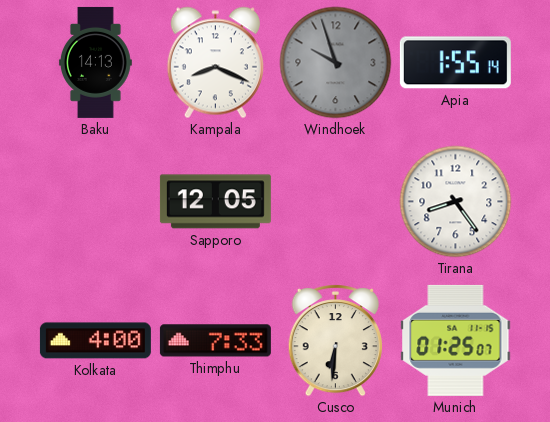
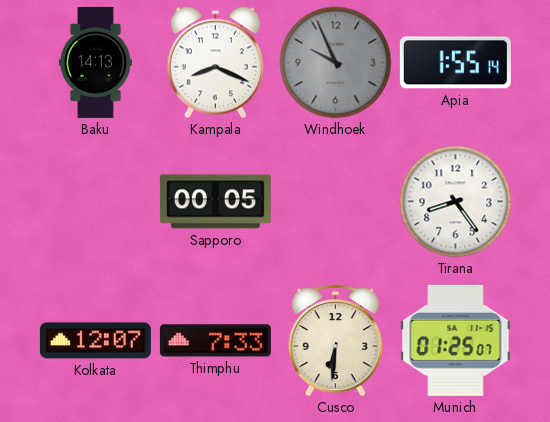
Windhoek: 9:57 -> 9:56
Sapporo: 12:05 -> 00:05
Kolkata: 4:00 -> 12:07
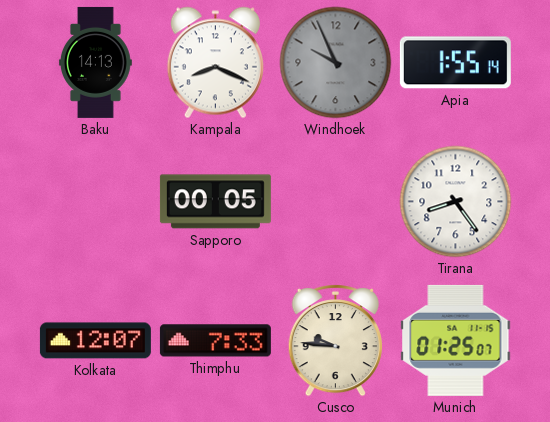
Cusco: 6:31 -> 9:46
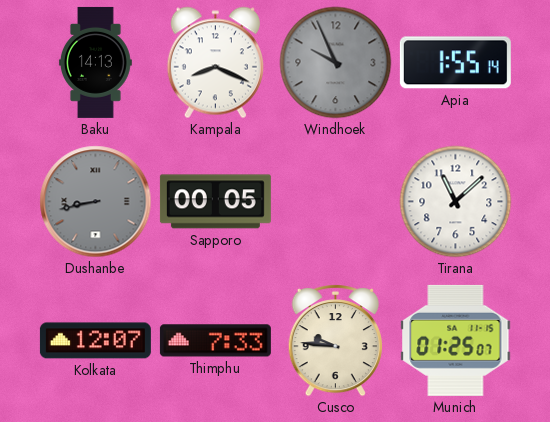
Dushanbe: none -> 8:43
Tirana: 8:24 -> 11:08
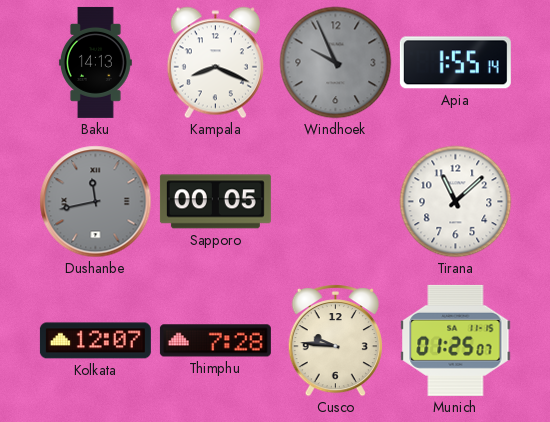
Dushanbe: 8:43 -> 11:43
Thimphu: 7:33 -> 7:28
